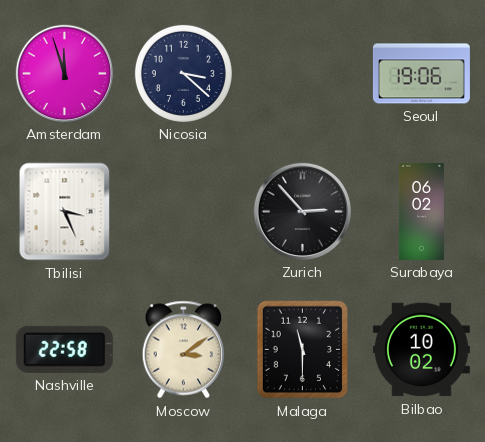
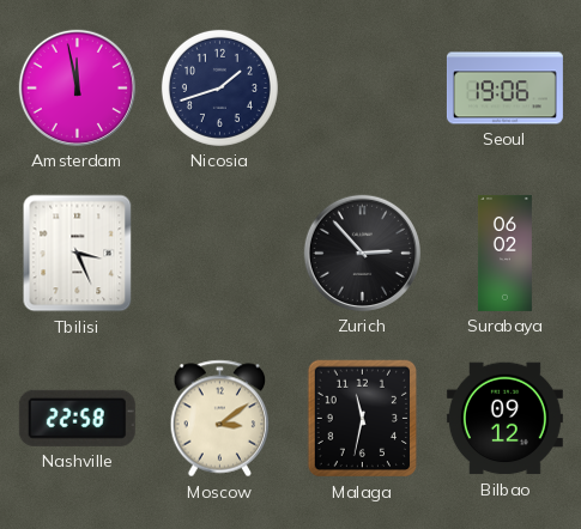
Amsterdam: 11:57 -> 11:58
Nicosia: 3:22 -> 1:42
Malaga: 11:30 -> 11:32
Bilbao: 10:02 -> 09:12
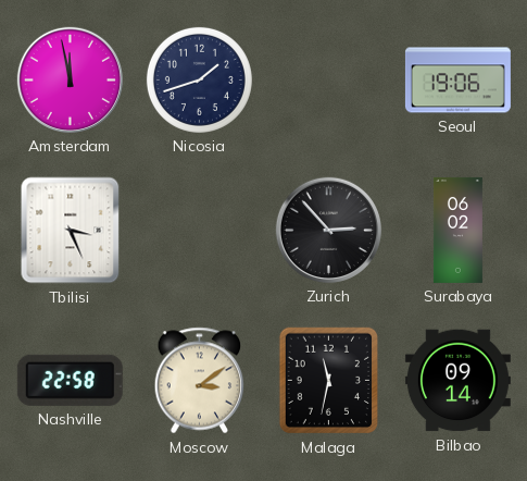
Bilbao: 09:12 -> 09:14
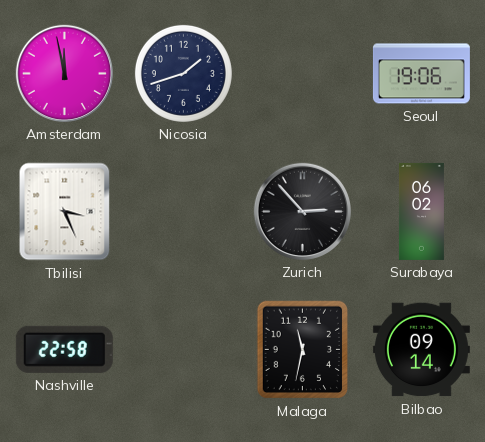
Moscow: 3:09 -> none
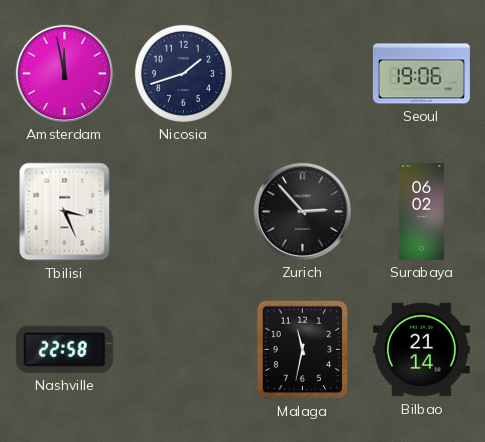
Bilbao: 09:14 -> 21:14
